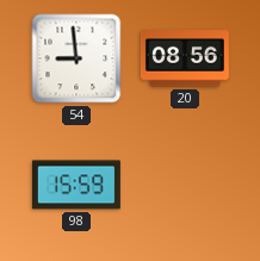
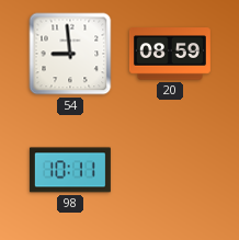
20: 08:56 -> 08:59
98: 15:59 -> 10:11
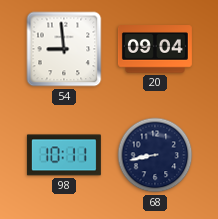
20: 08:59 -> 09:04
68: none -> 8:43
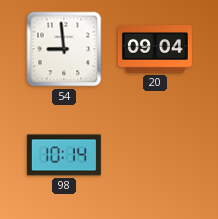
98: 10:11 -> 10:14
68: 8:43 -> none
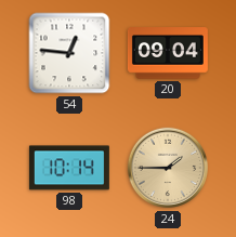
54: 8:59 -> 12:46
24: none -> 1:45
